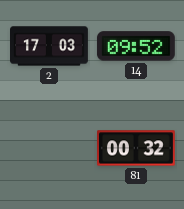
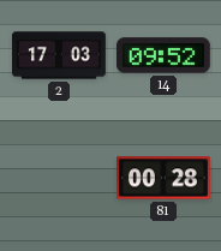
81: 00:32 -> 00:28
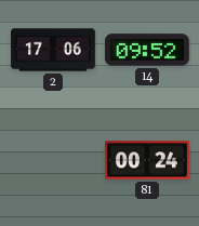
2: 17:03 -> 17:06
81: 00:28 -> 00:24
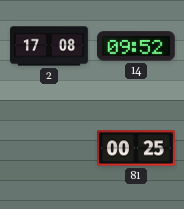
2: 17:06 -> 17:08
81: 00:24 -> 00:25
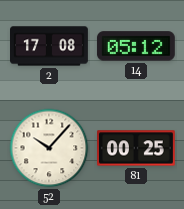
14: 09:52 -> 05:12
52: none -> 10:07
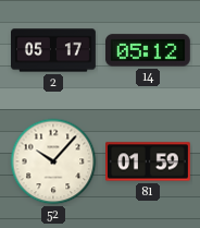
2: 17:08 -> 05:17
81: 00:25 -> 01:59
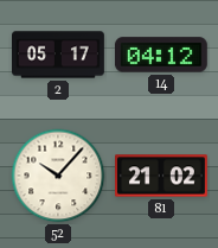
14: 05:12 -> 04:12
81: 01:59 -> 21:02
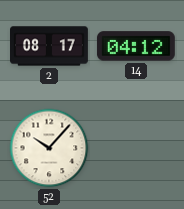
2: 05:17 -> 08:17
81: 21:02 -> none
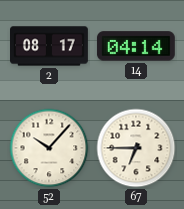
14: 04:12 -> 04:14
67: none -> 6:45
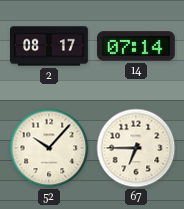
14: 04:14 -> 07:14
